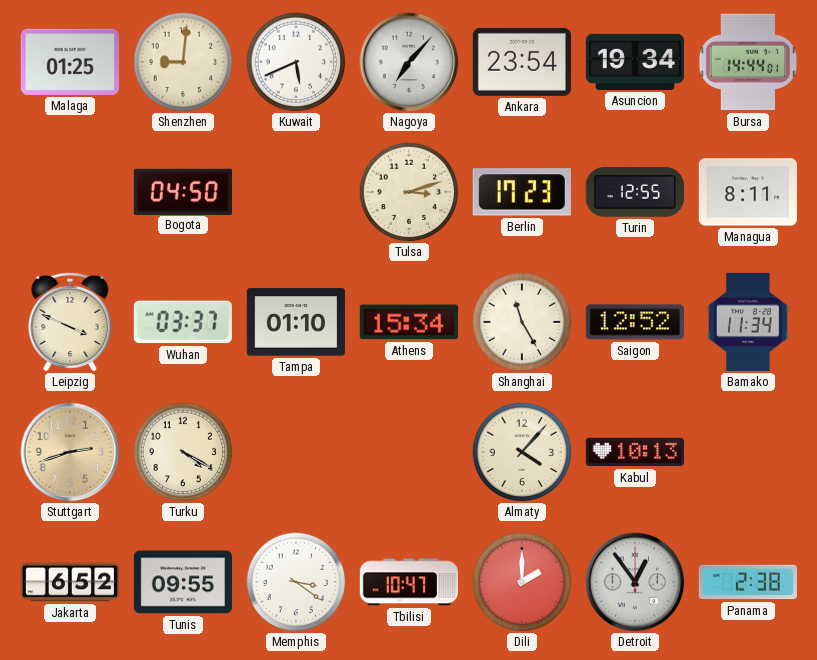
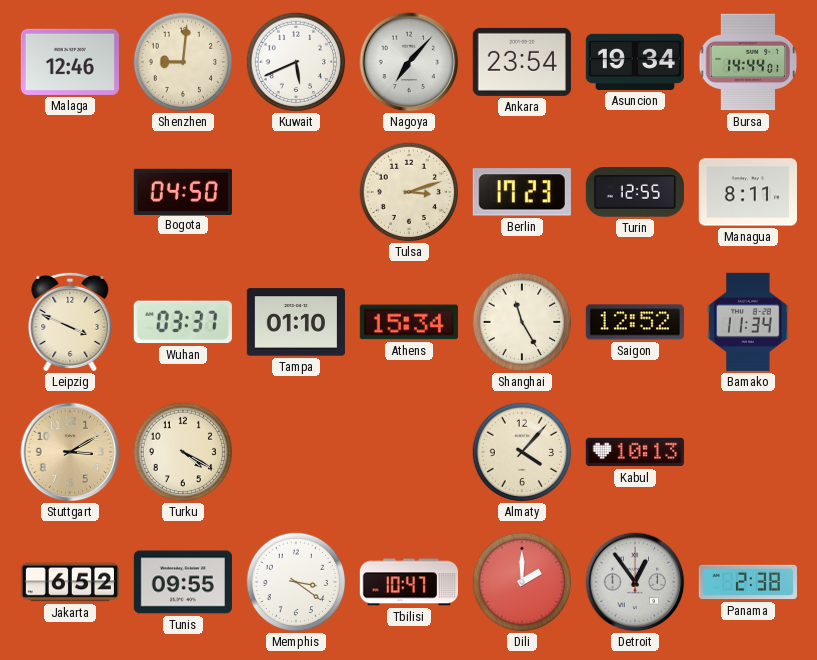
Malaga: 01:25 -> 12:46
Stuttgart: 2:42 -> 3:10
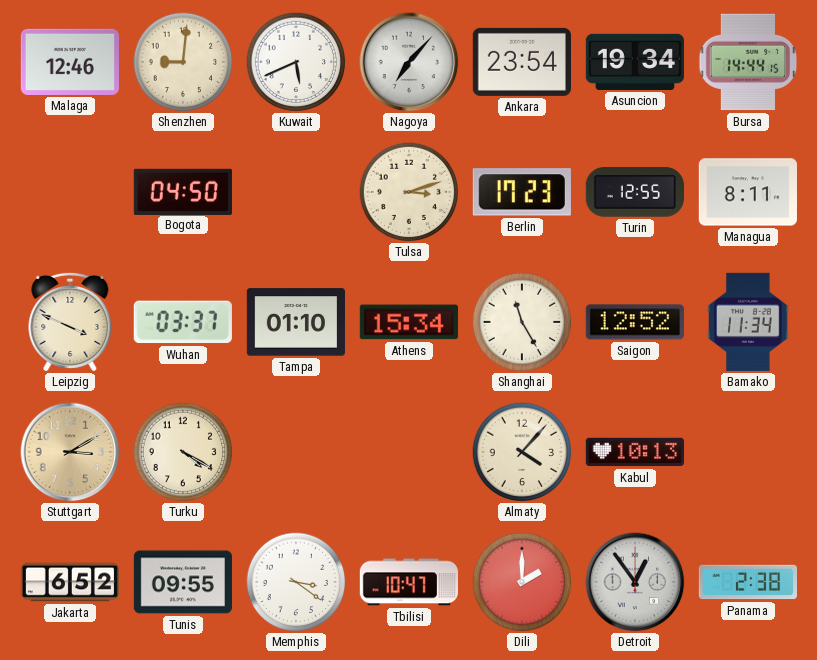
Bursa: 14:44:01 -> 14:44:15
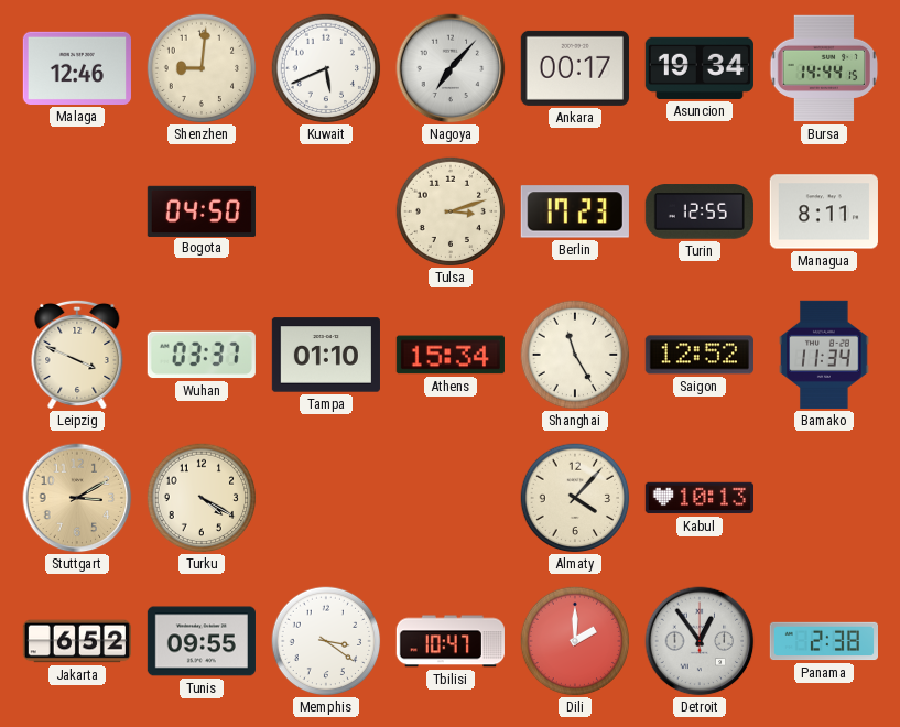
Ankara: 23:54 -> 00:17
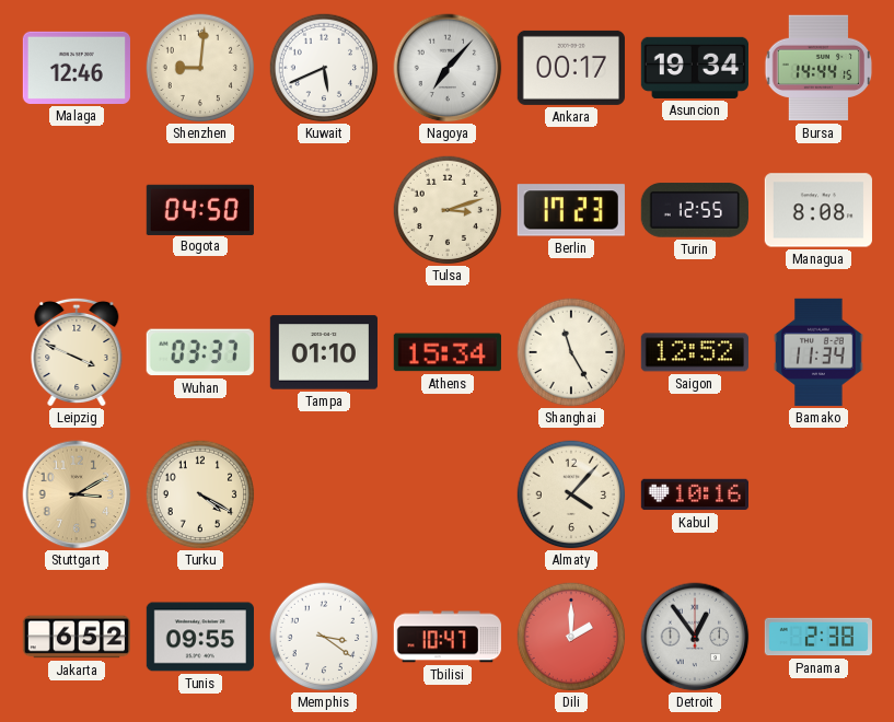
Managua: 8:11 -> 8:08
Kabul: 10:13 -> 10:16
